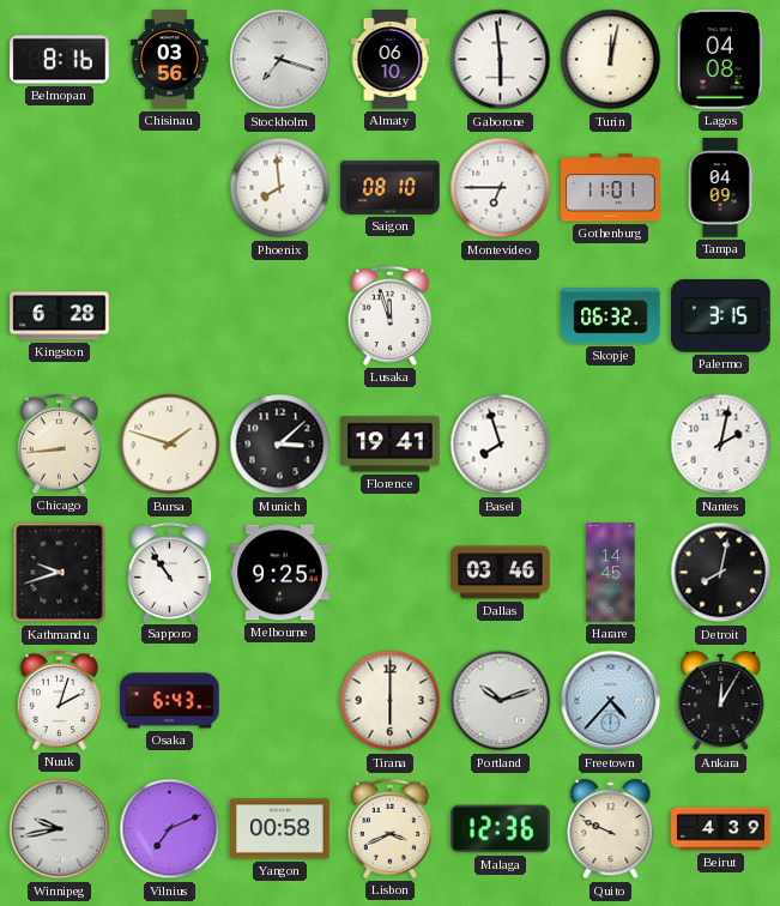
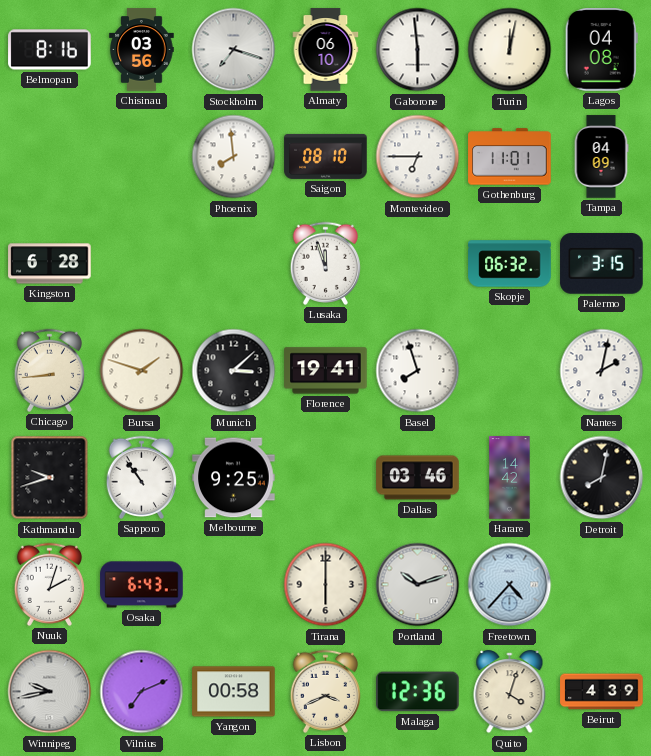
Harare: 14:45 -> 14:42
Ankara: 12:05 -> none
Quito: 9:49 -> 4:03
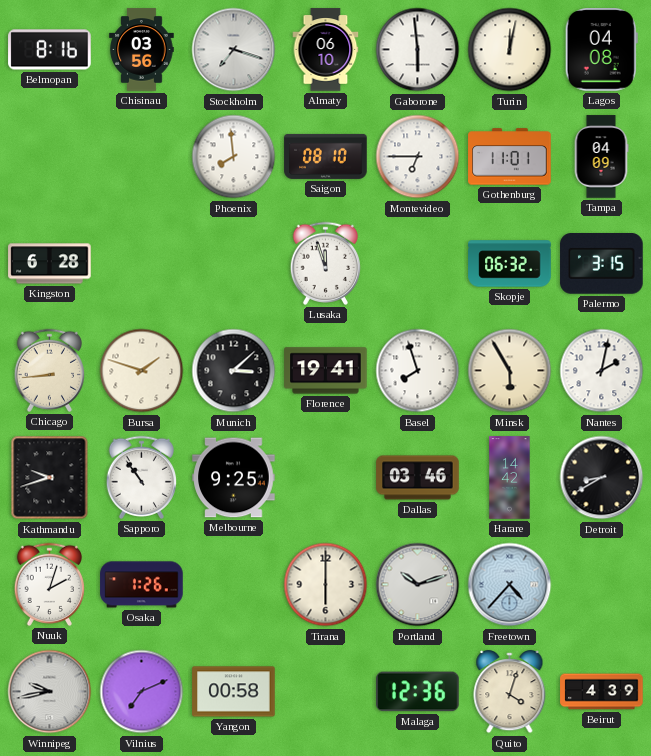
Minsk: none -> 5:55
Detroit: 8:02 -> 8:40
Osaka: 6:43 -> 1:26
Lisbon: 3:41 -> none
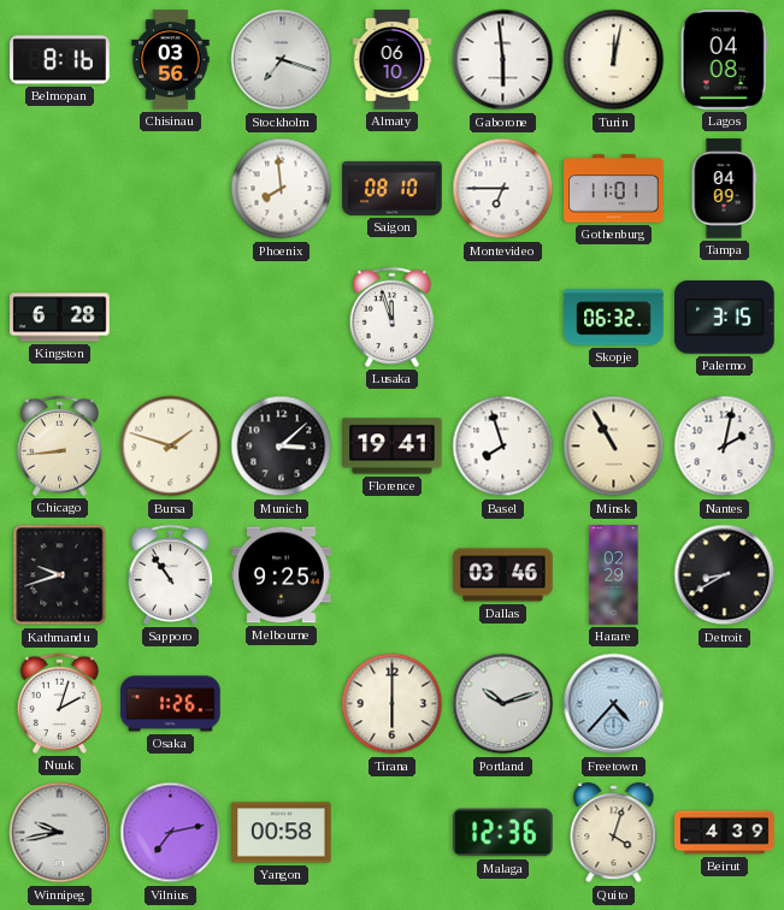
Minsk: 5:55 -> 10:55
Harare: 14:42 -> 02:29
Vilnius: 7:11 -> 7:13
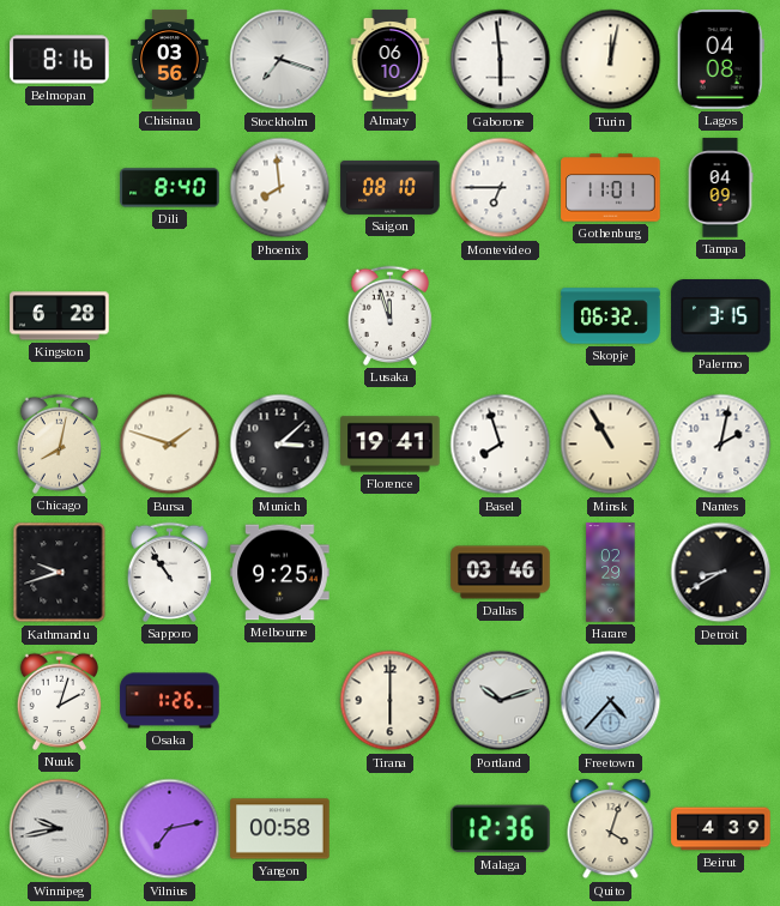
Dili: none -> 8:40
Chicago: 8:44 -> 8:02
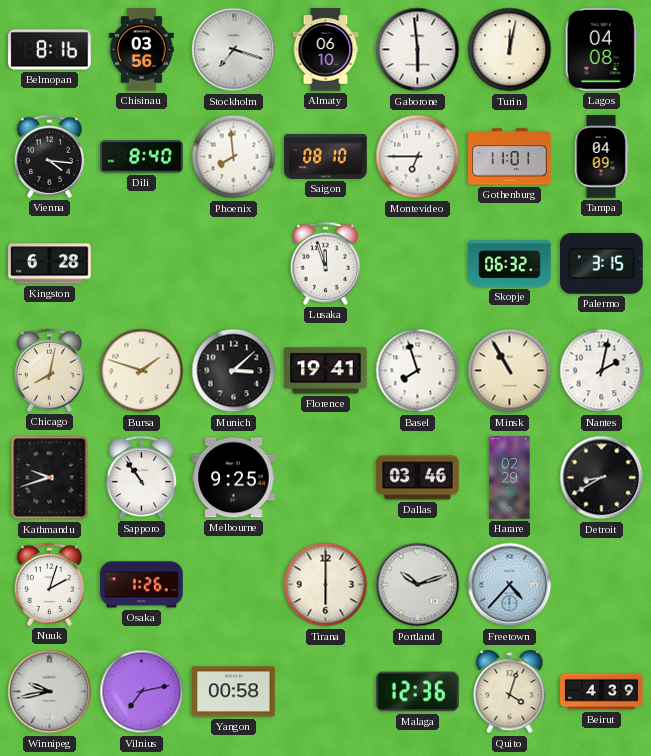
Vienna: none -> 4:16
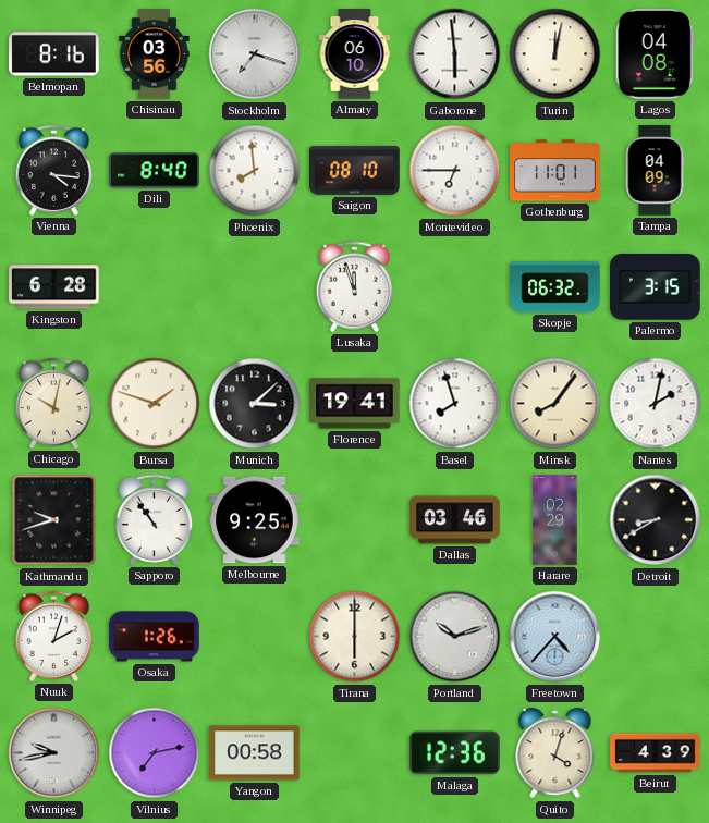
Chicago: 8:02 -> 10:02
Minsk: 10:55 -> 8:06
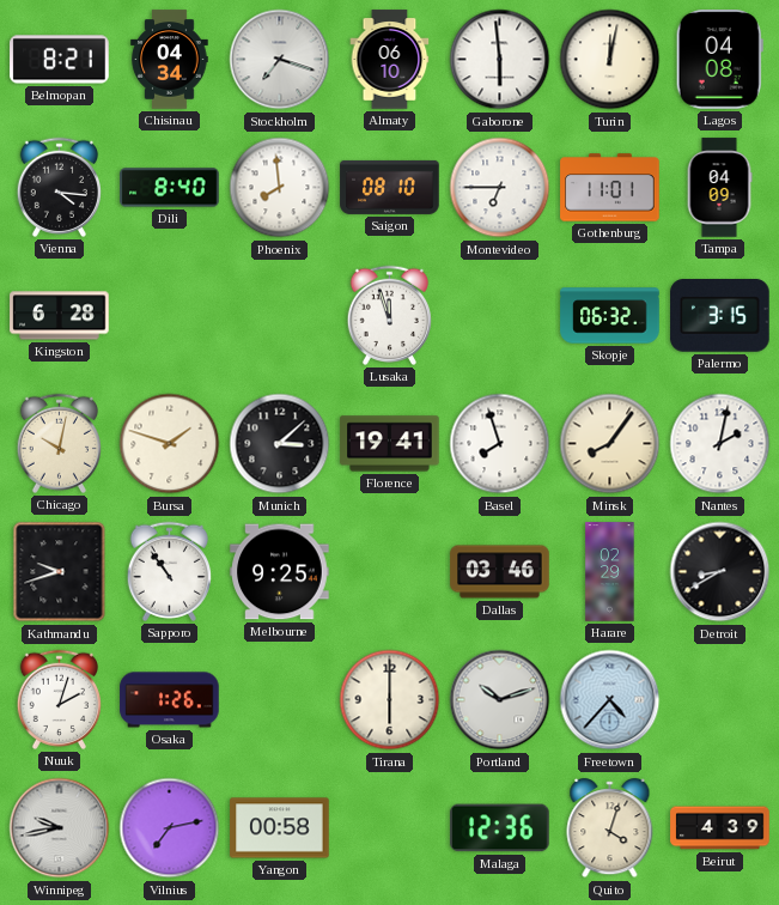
Belmopan: 8:16 -> 8:21
Chisinau: 03:56 -> 04:34
